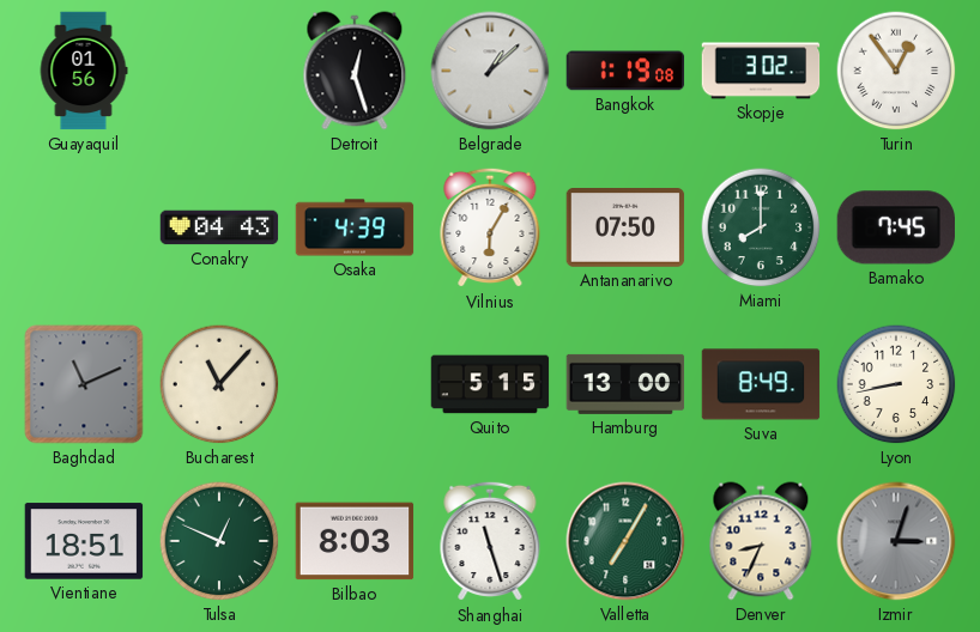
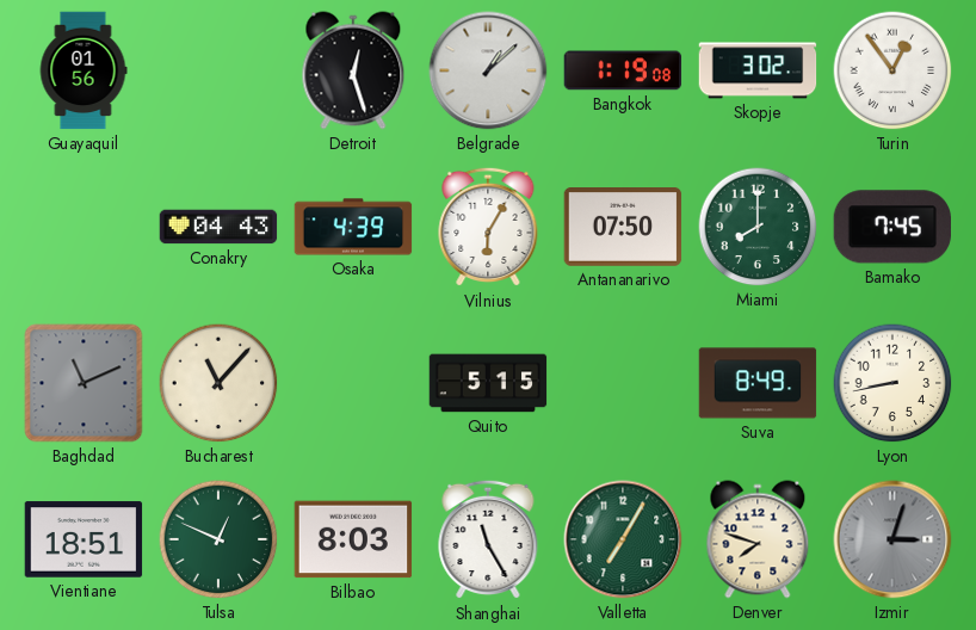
Hamburg: 13:00 -> none
Shanghai: 11:27 -> 11:25
Denver: 8:34 -> 7:48
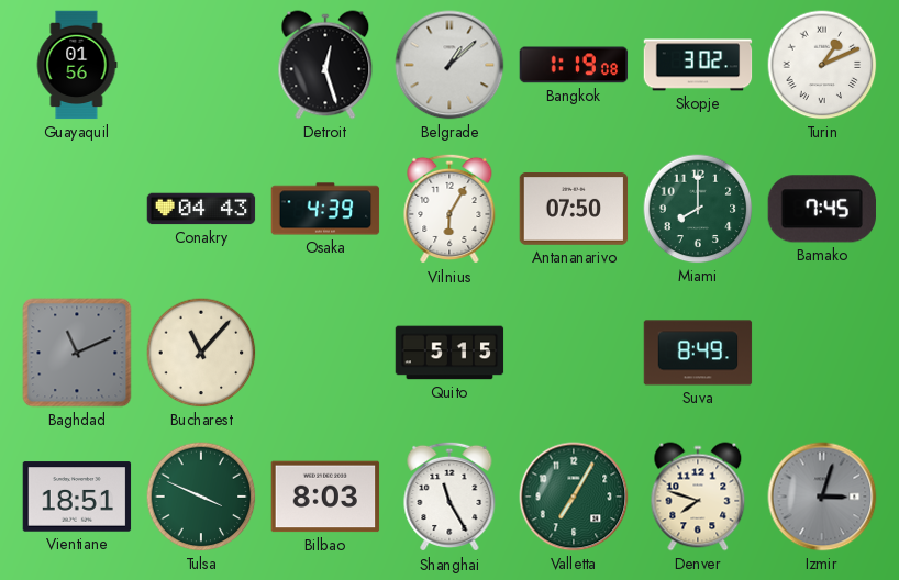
Turin: 12:54 -> 1:11
Lyon: 8:43 -> none
Tulsa: 12:49 -> 3:49
